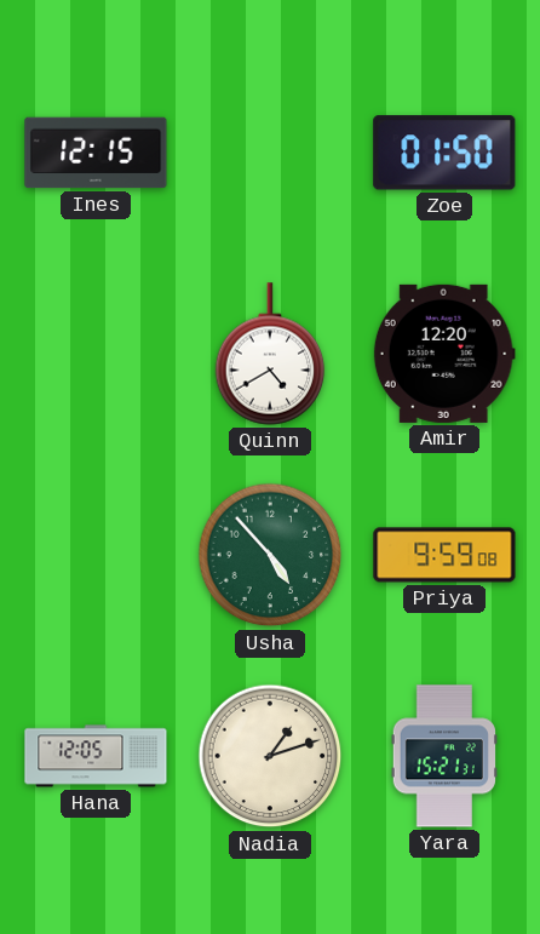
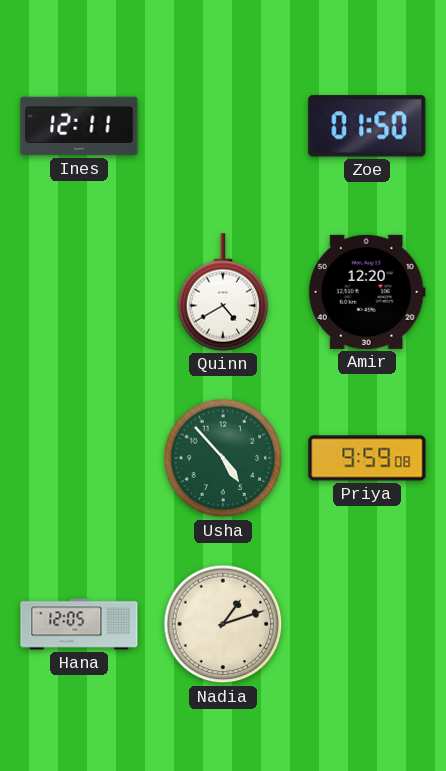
Ines: 12:15 -> 12:11
Yara: 15:21 -> none
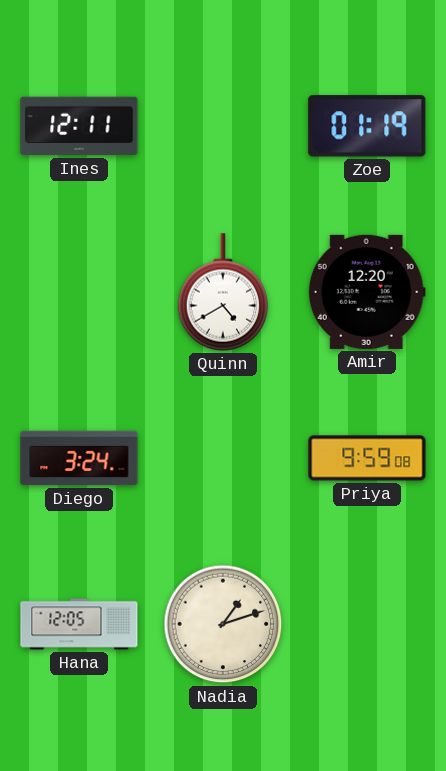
Zoe: 01:50 -> 01:19
Diego: none -> 3:24
Usha: 4:53 -> none
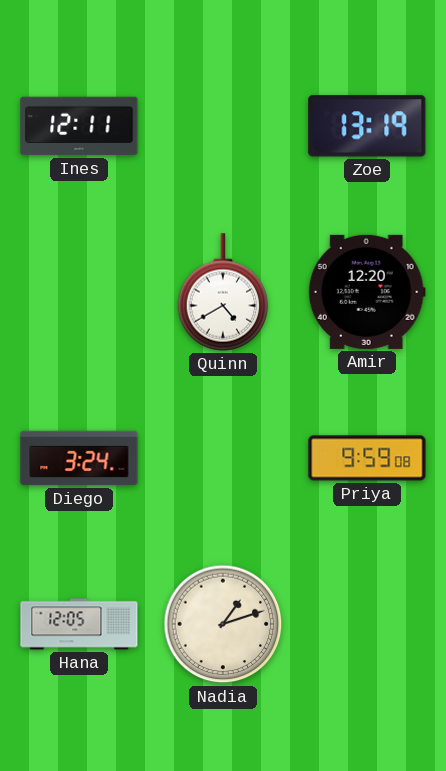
Zoe: 01:19 -> 13:19
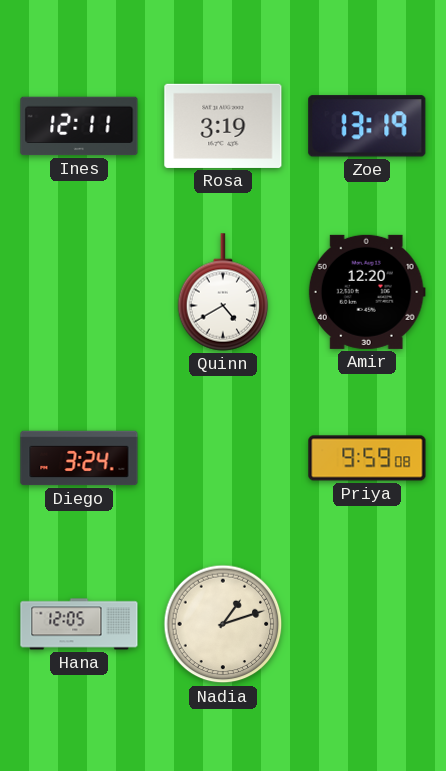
Rosa: none -> 3:19
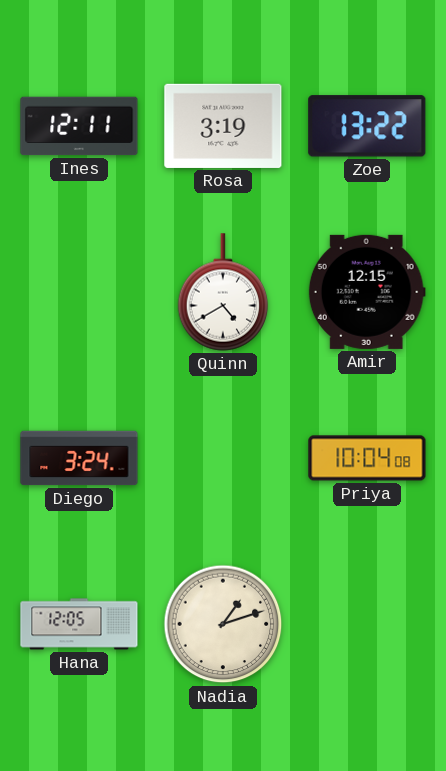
Zoe: 13:19 -> 13:22
Amir: 12:20 -> 12:15
Priya: 9:59 -> 10:04
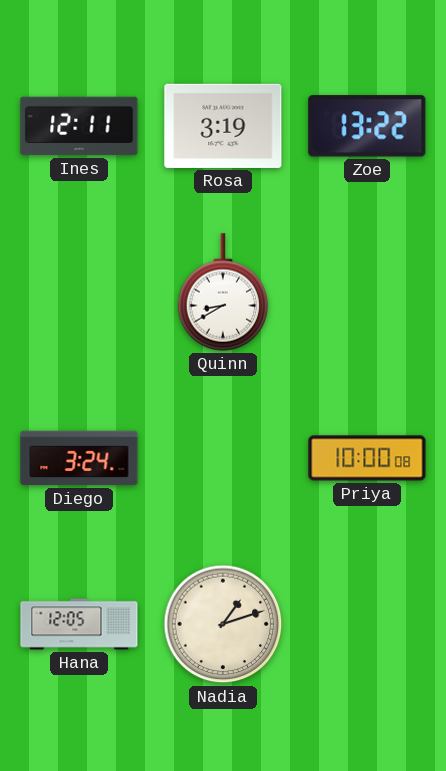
Quinn: 4:40 -> 8:40
Amir: 12:15 -> none
Priya: 10:04 -> 10:00
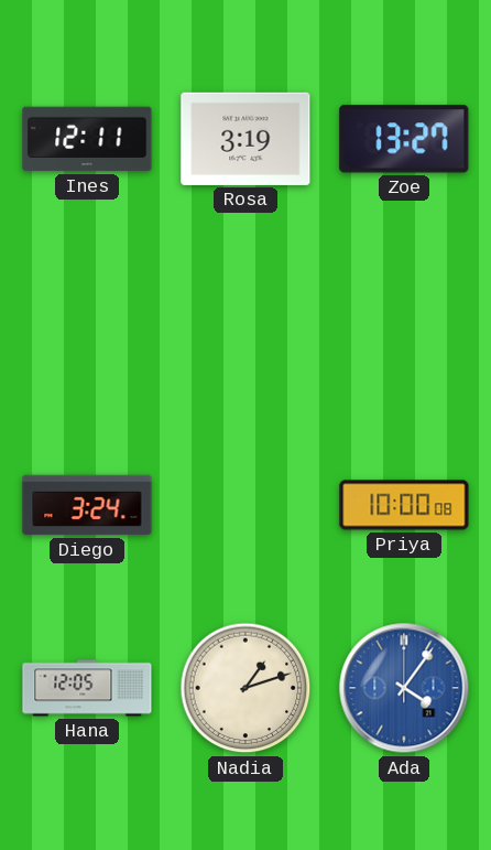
Zoe: 13:22 -> 13:27
Quinn: 8:40 -> none
Ada: none -> 4:06
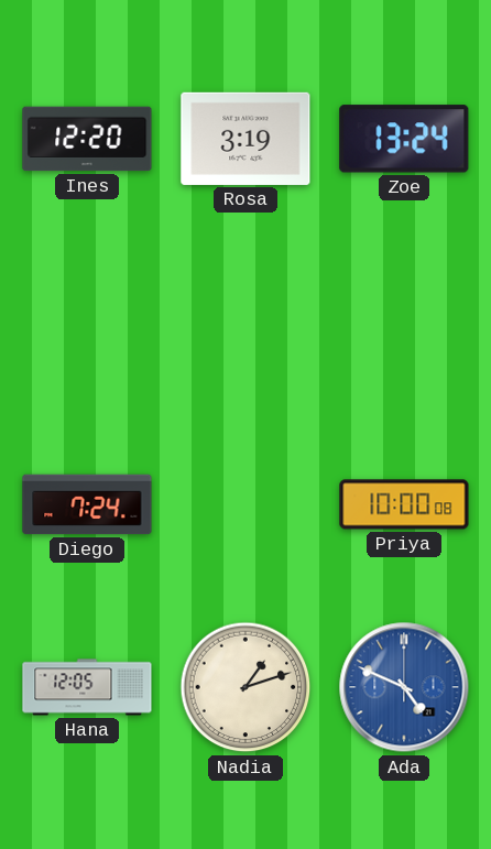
Ines: 12:11 -> 12:20
Zoe: 13:27 -> 13:24
Diego: 3:24 -> 7:24
Ada: 4:06 -> 4:49
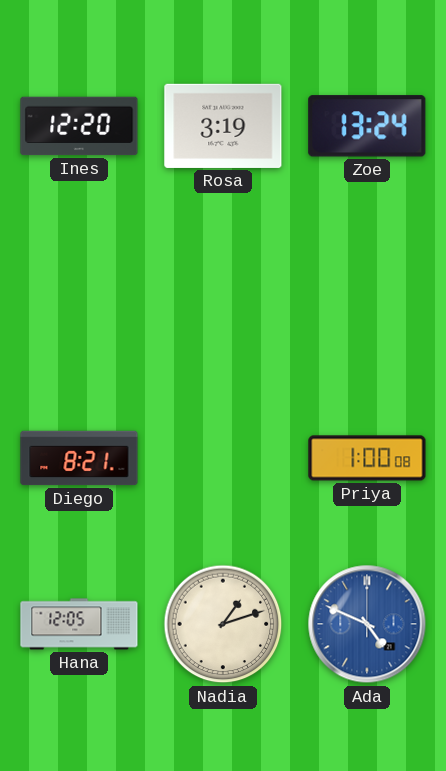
Diego: 7:24 -> 8:21
Priya: 10:00 -> 1:00
